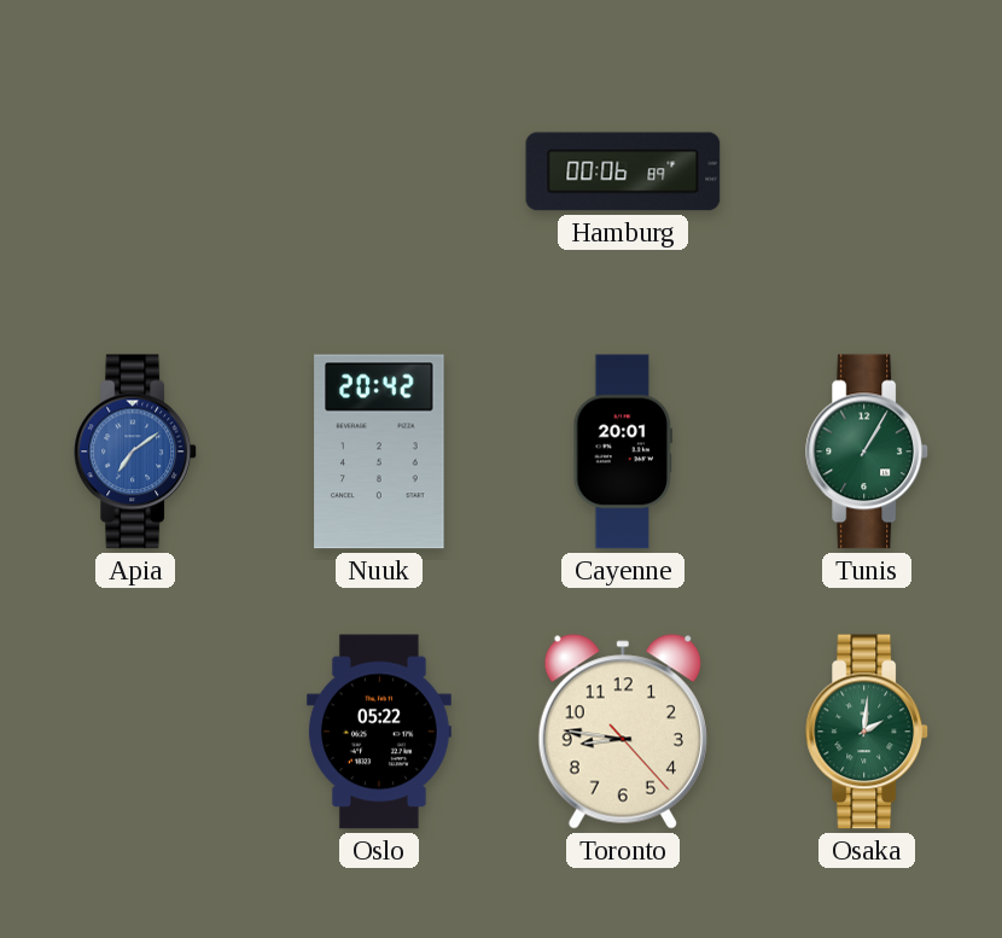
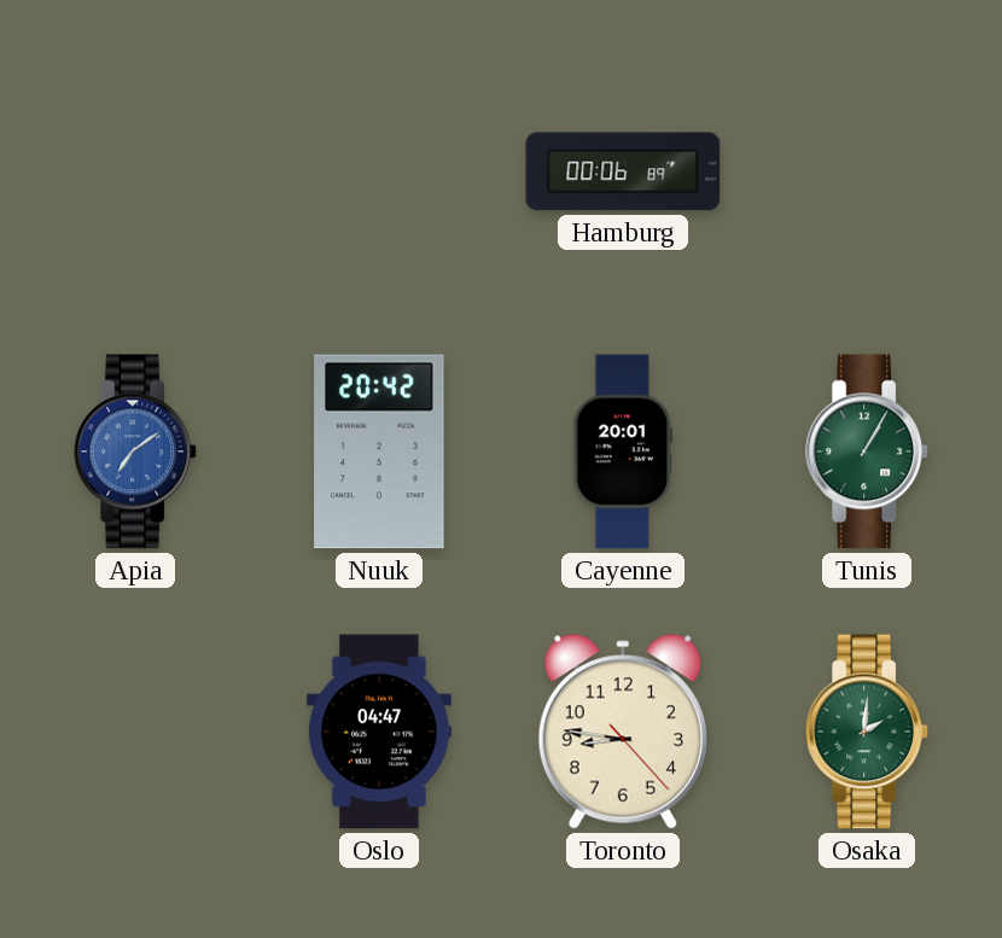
Oslo: 05:22 -> 04:47
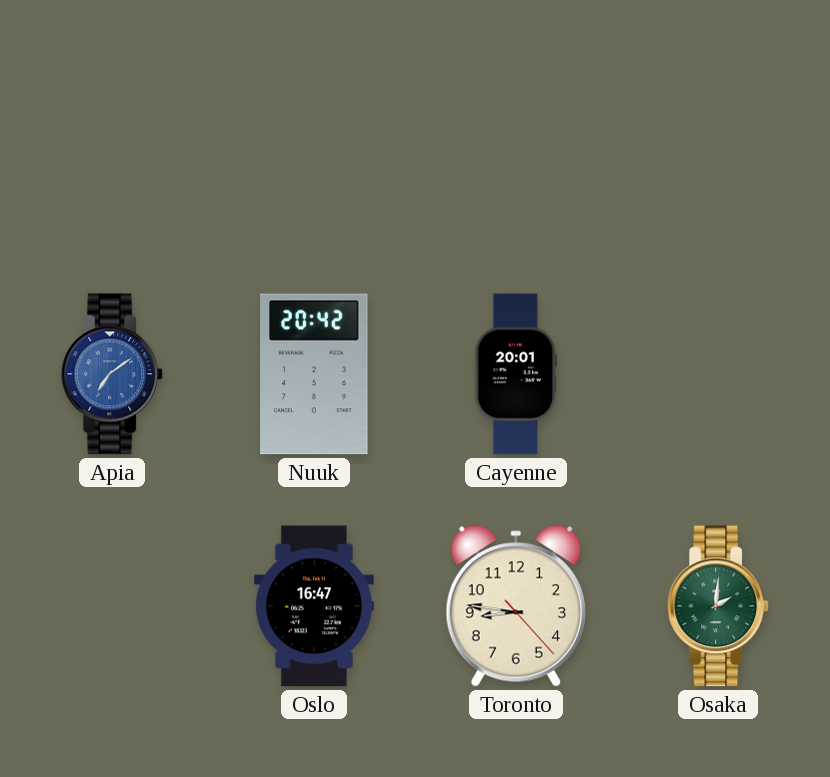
Hamburg: 00:06 -> none
Tunis: 1:05 -> none
Oslo: 04:47 -> 16:47
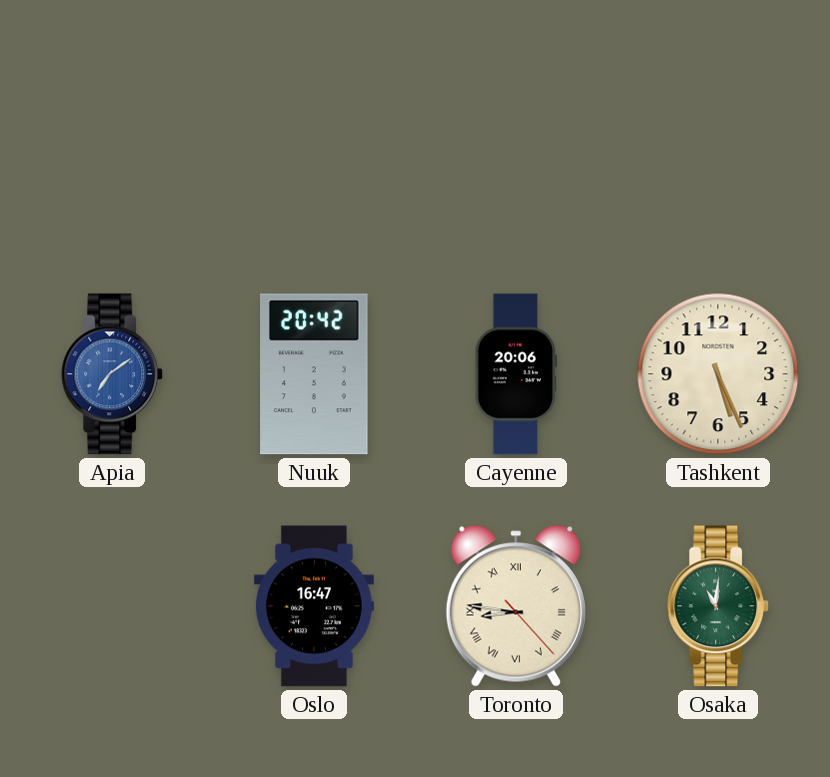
Cayenne: 20:01 -> 20:06
Tashkent: none -> 5:26
Toronto numerals: Arabic -> Roman
Osaka: 2:01 -> 11:01
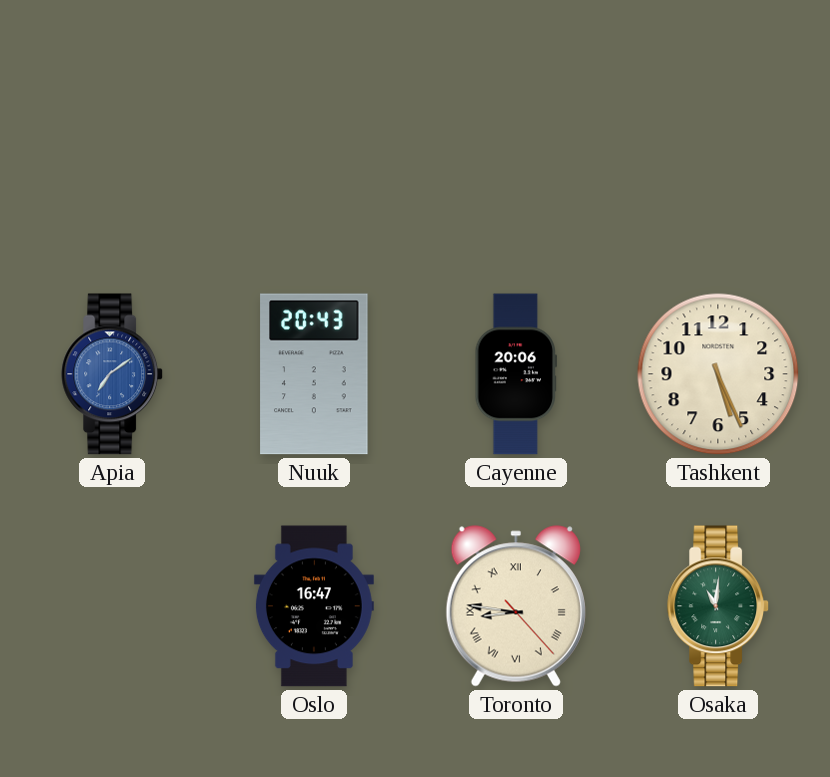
Nuuk: 20:42 -> 20:43
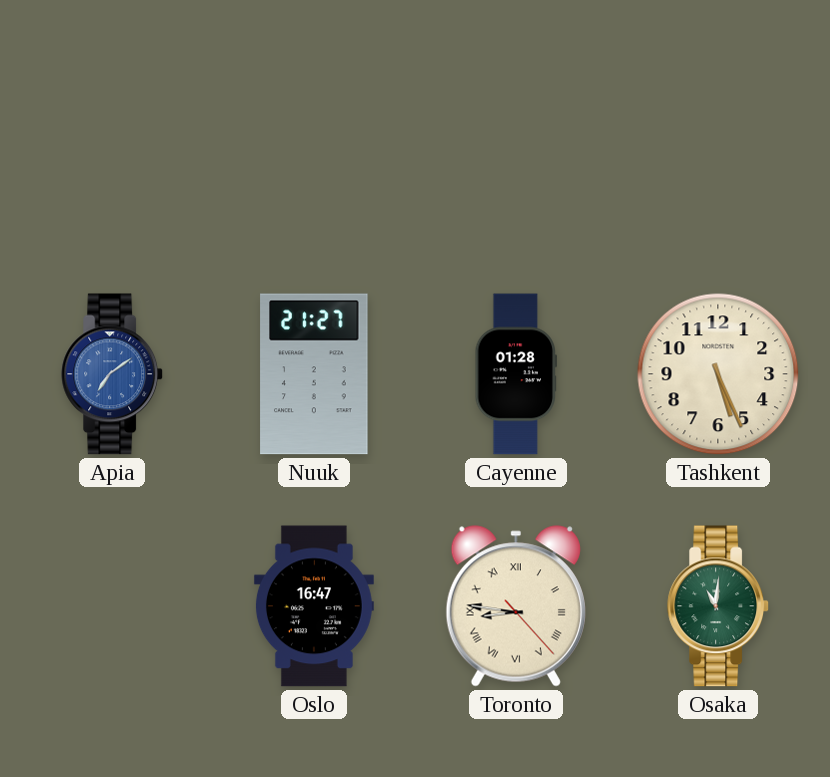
Nuuk: 20:43 -> 21:27
Cayenne: 20:06 -> 01:28
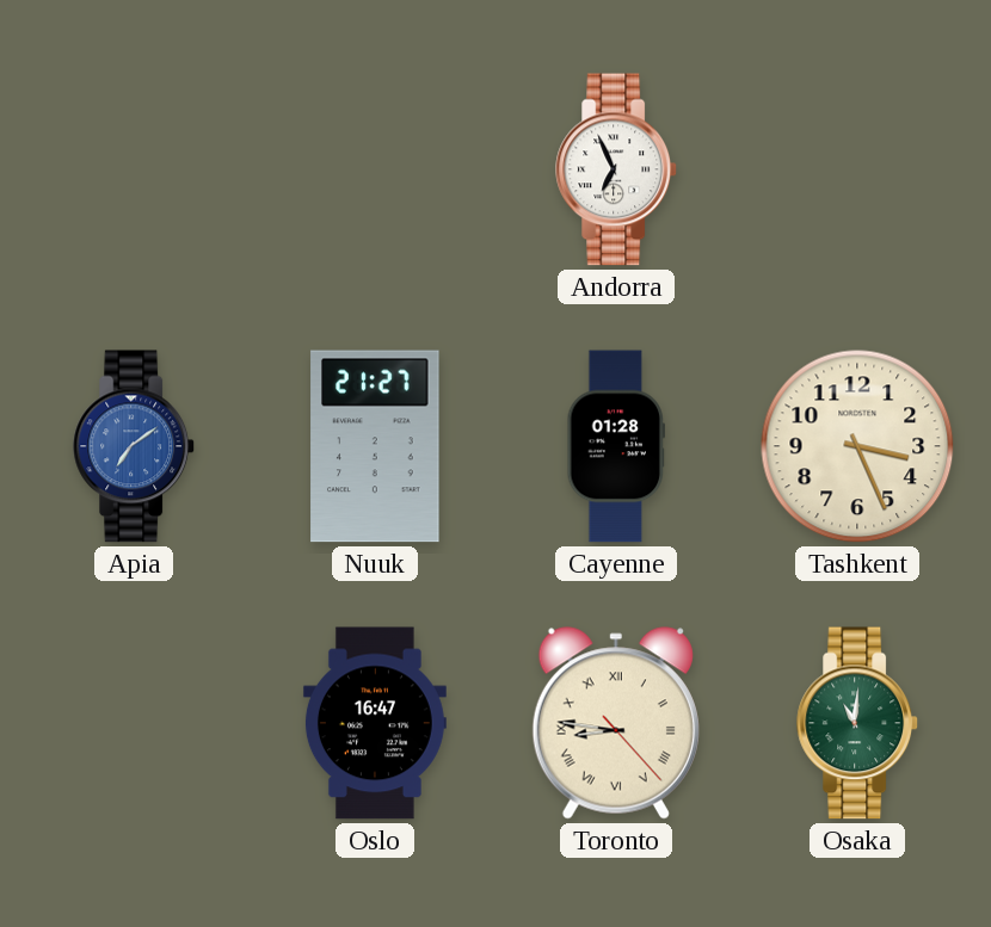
Andorra: none -> 6:56
Tashkent: 5:26 -> 3:26
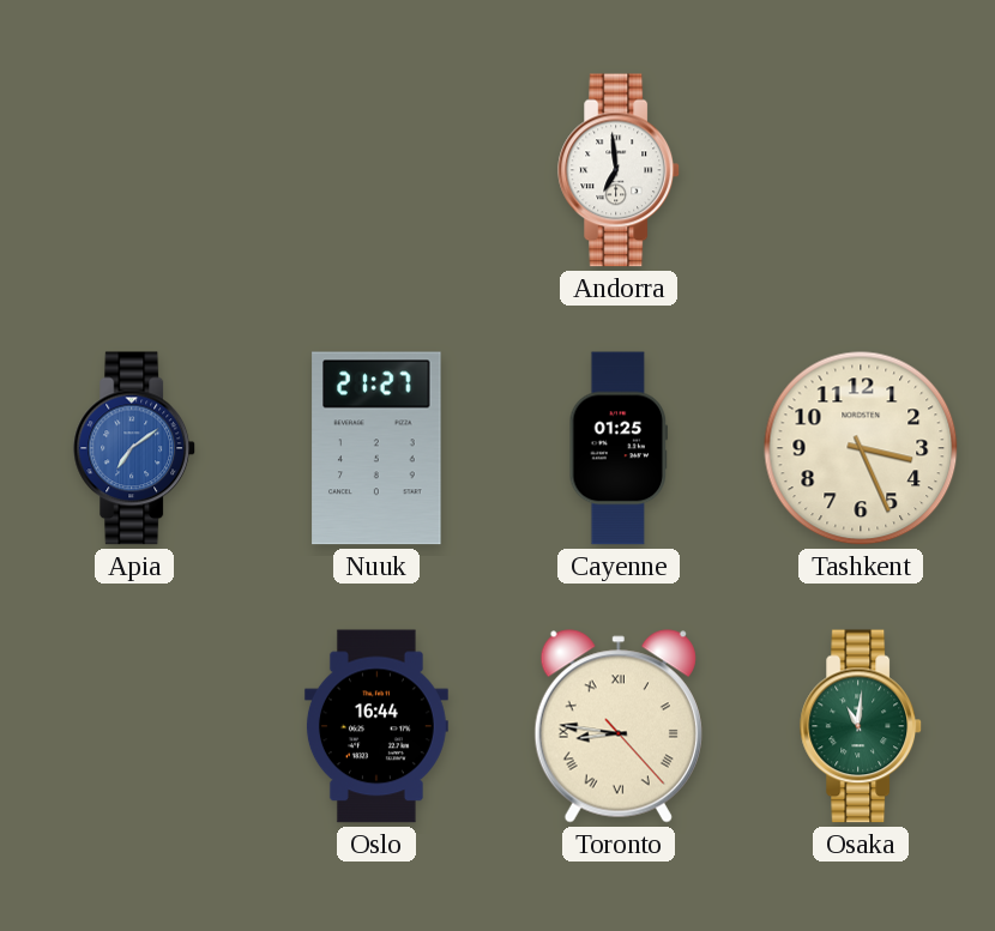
Andorra: 6:56 -> 6:59
Cayenne: 01:28 -> 01:25
Oslo: 16:47 -> 16:44
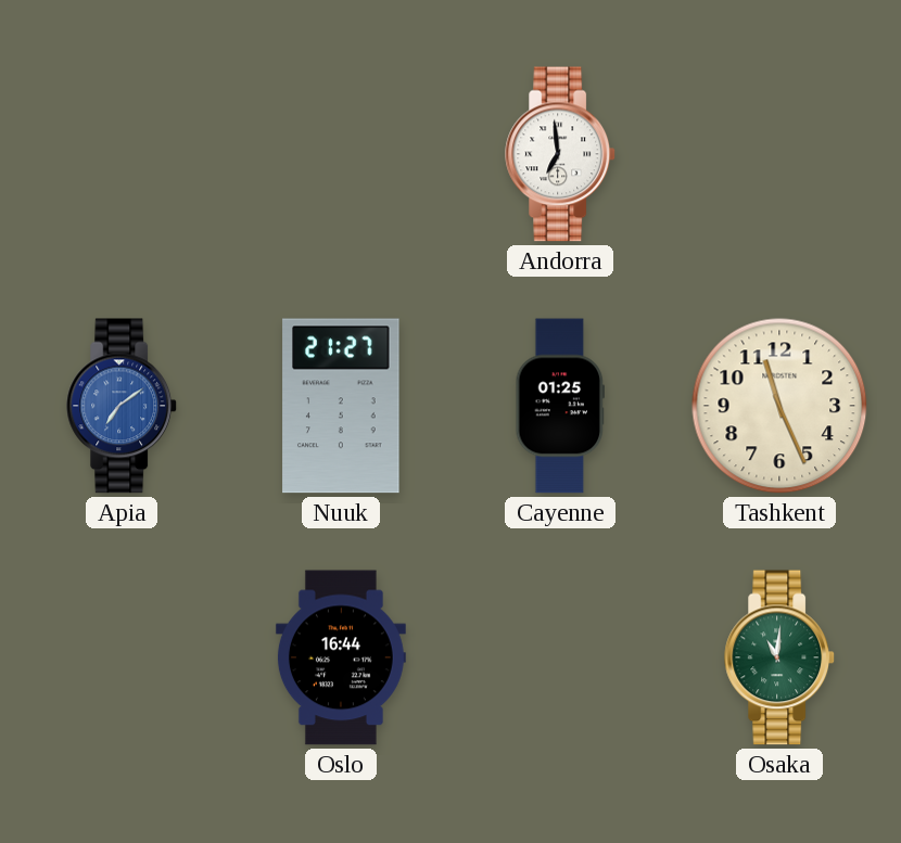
Tashkent: 3:26 -> 11:26
Toronto: 8:46 -> none
